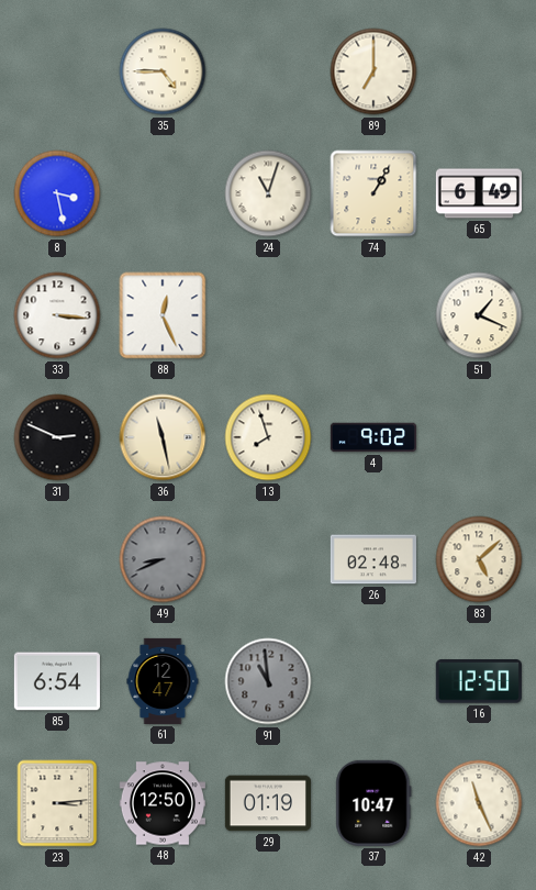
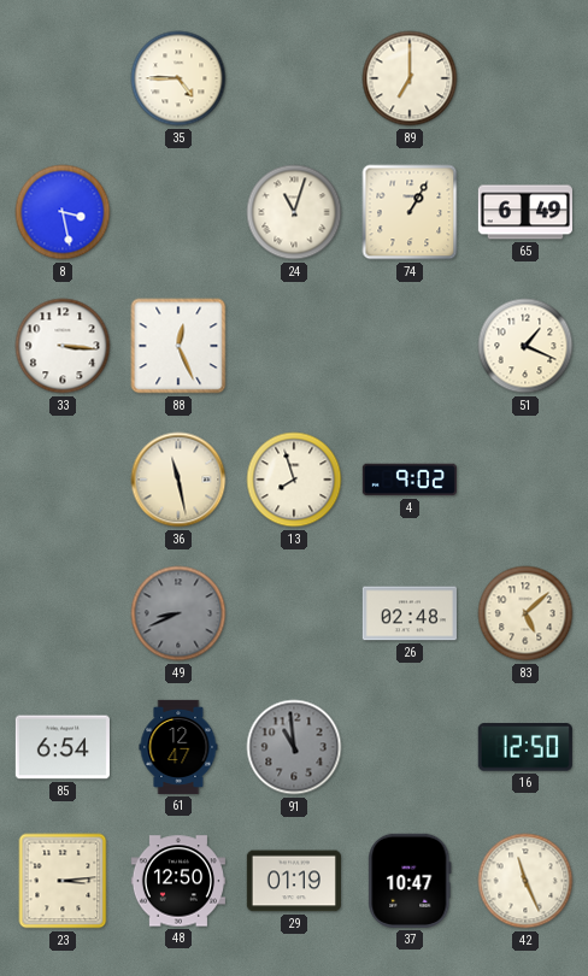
31: 2:49 -> none
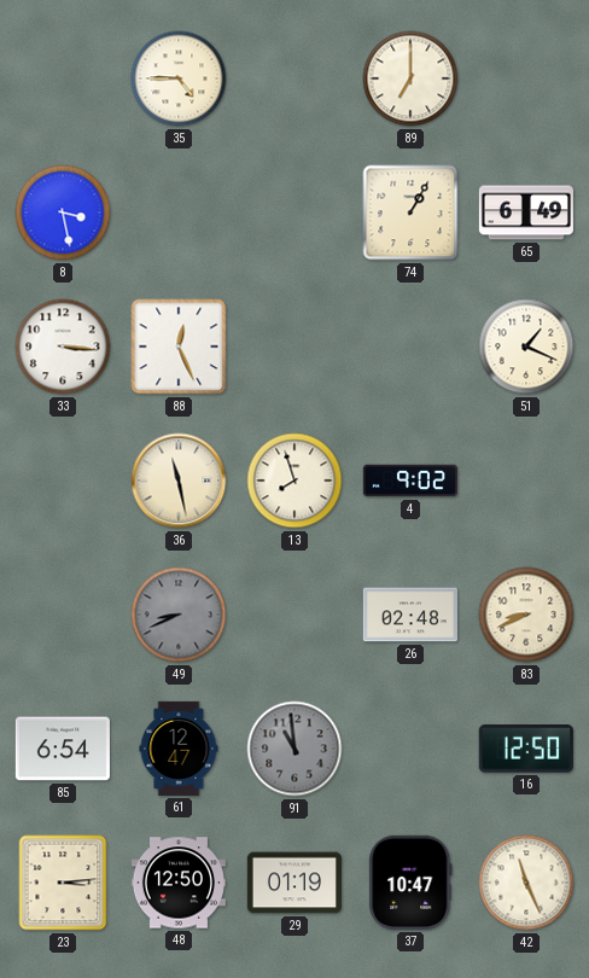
24: 11:03 -> none
83: 5:08 -> 8:41
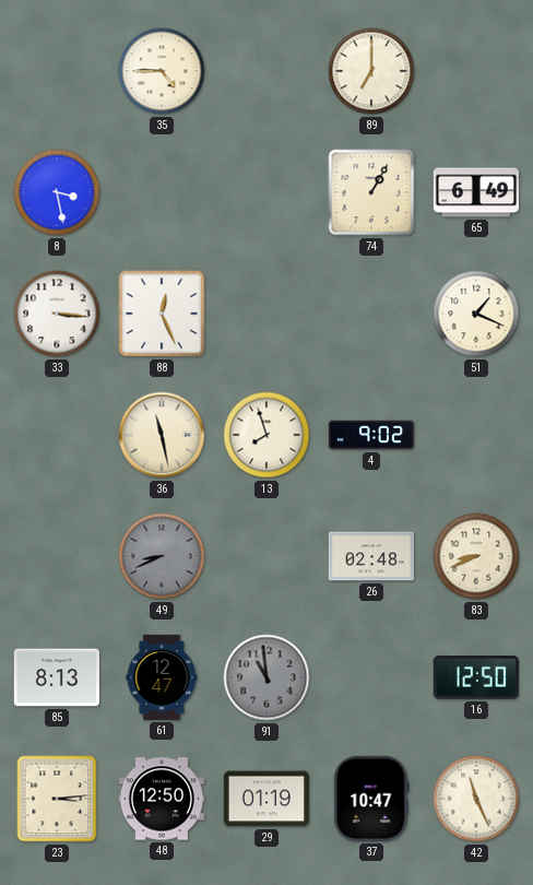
85: 6:54 -> 8:13
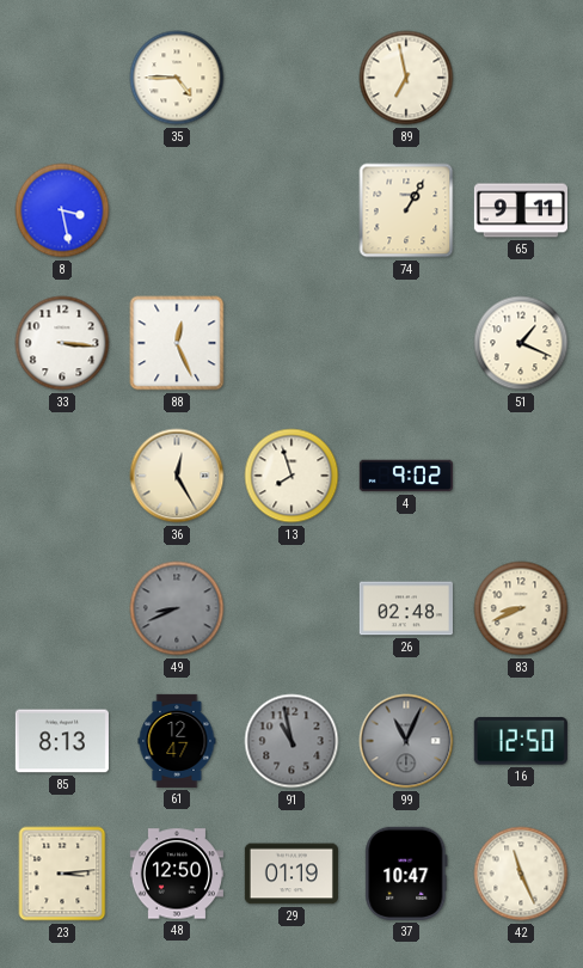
89: 7:00 -> 6:58
65: 6:49 -> 9:11
36: 11:28 -> 12:25
91: 10:59 -> 10:58
99: none -> 11:04
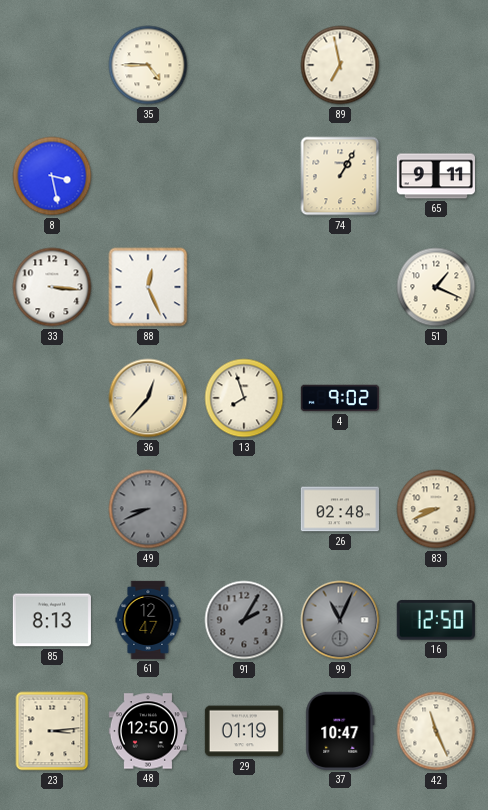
36: 12:25 -> 12:37
91: 10:58 -> 2:05
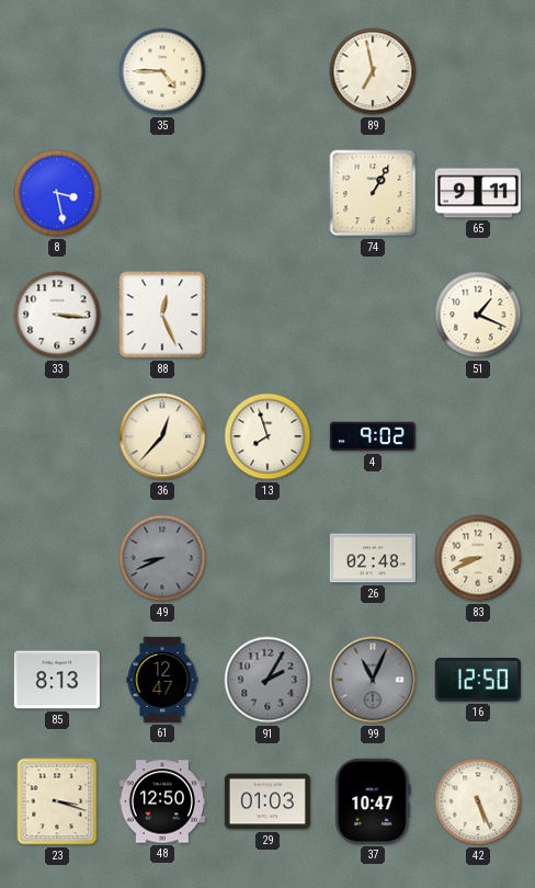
23: 3:14 -> 3:18
29: 01:19 -> 01:03
42: 11:26 -> 5:26
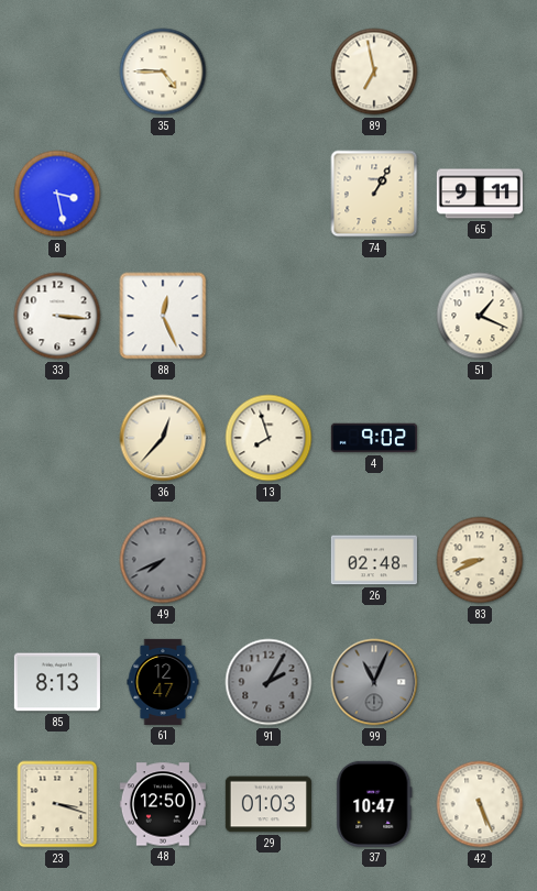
49: 8:41 -> 7:41
16: 12:50 -> none
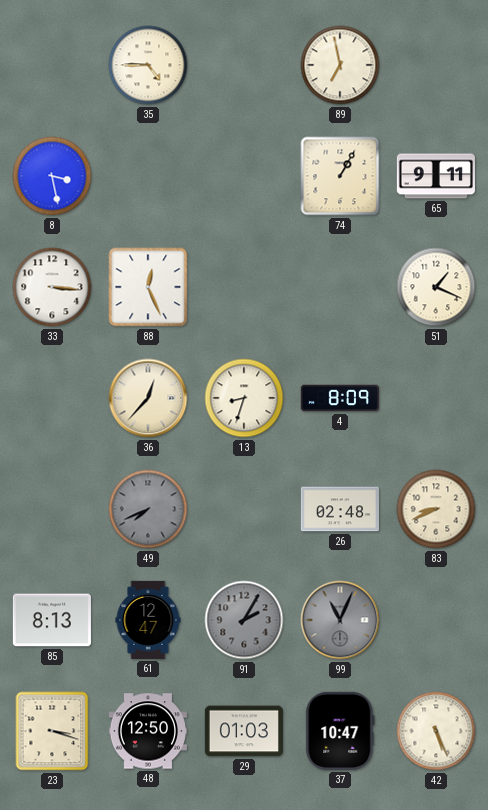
13: 7:57 -> 8:33
4: 9:02 -> 8:09
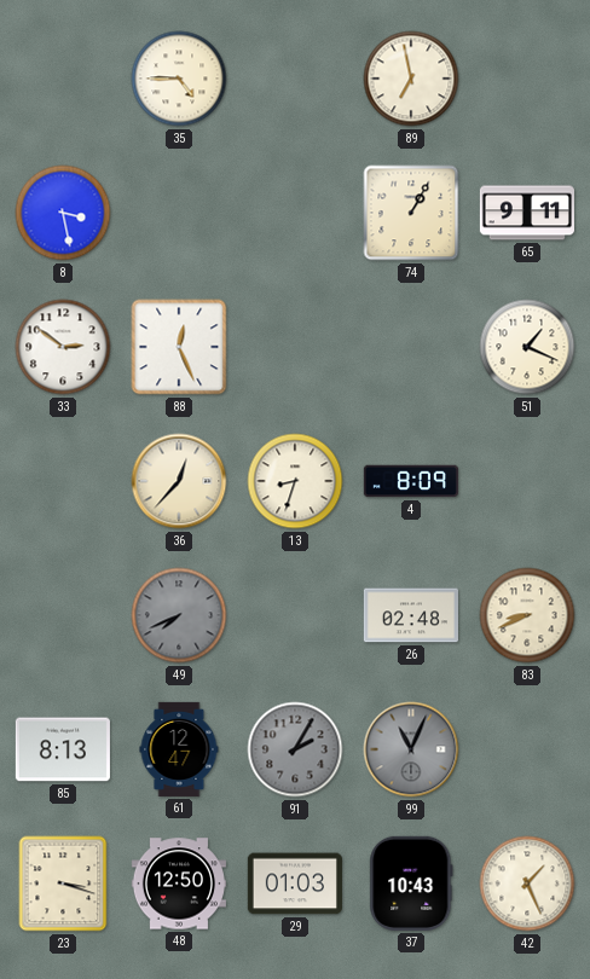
33: 3:16 -> 2:51
37: 10:47 -> 10:43
42: 5:26 -> 1:26
